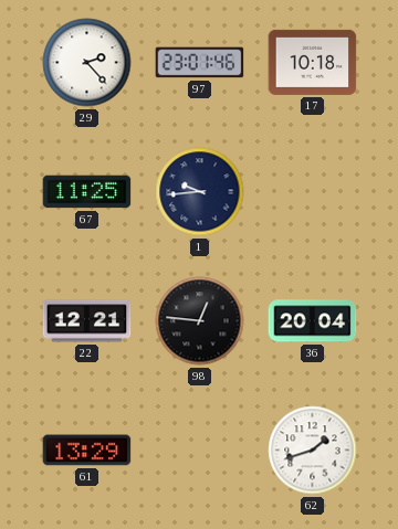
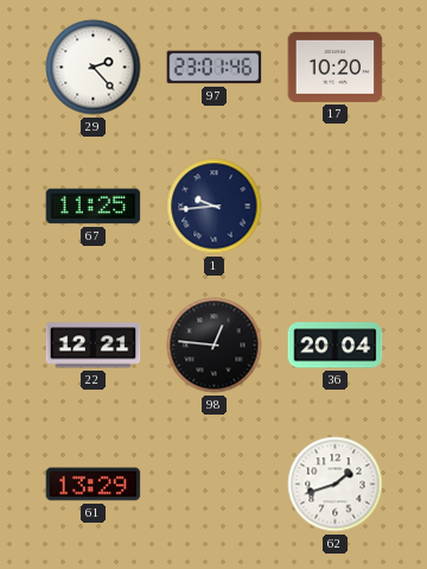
17: 10:18 -> 10:20
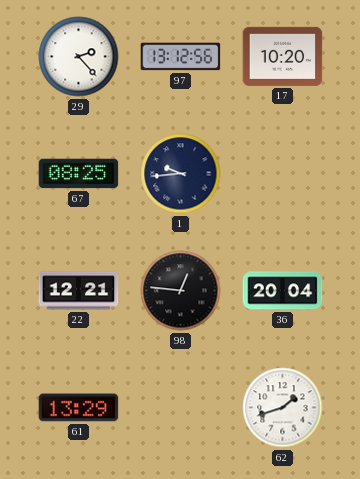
97: 23:01 -> 13:12
67: 11:25 -> 08:25
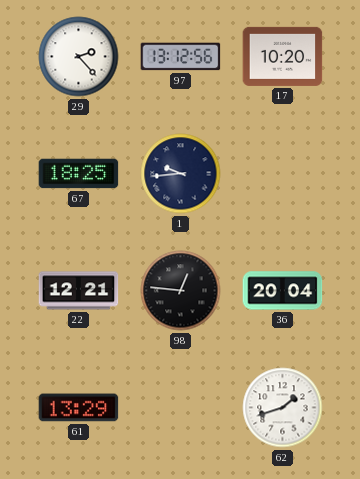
67: 08:25 -> 18:25
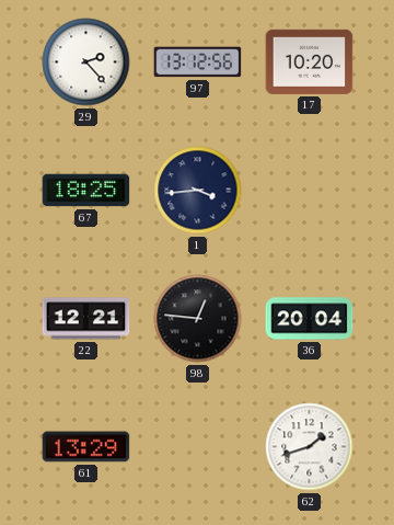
1: 9:44 -> 3:44
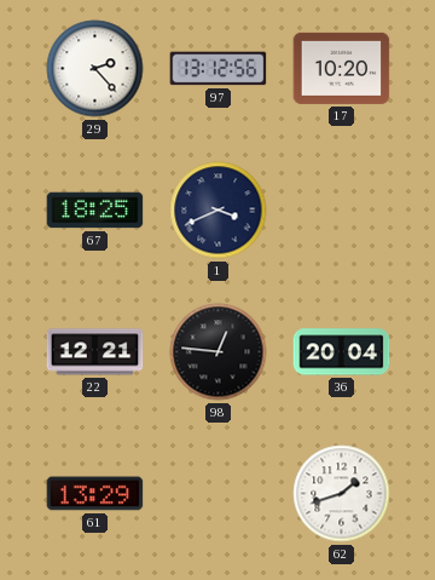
1: 3:44 -> 3:41
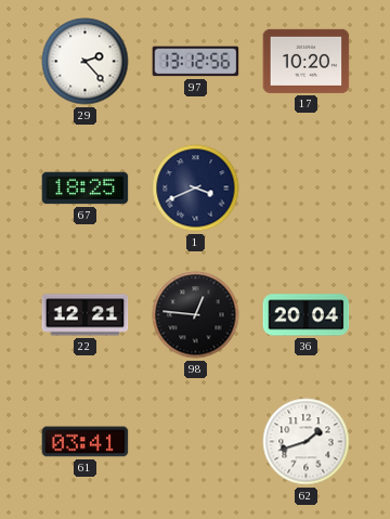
61: 13:29 -> 03:41
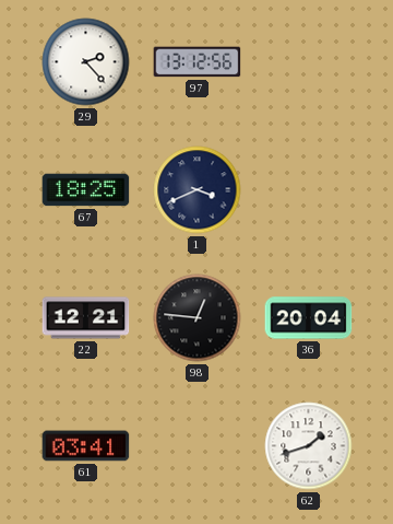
17: 10:20 -> none
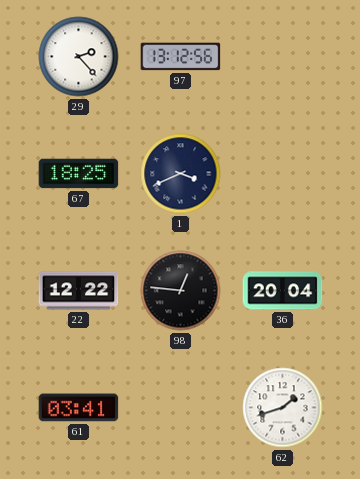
22: 12:21 -> 12:22
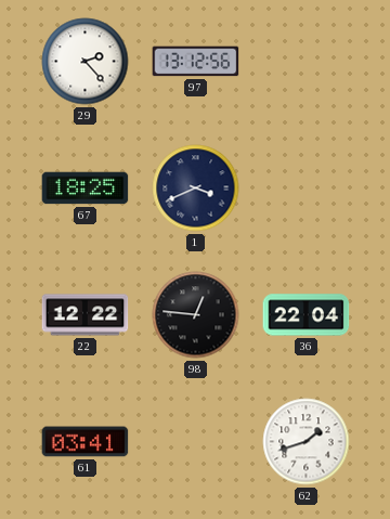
36: 20:04 -> 22:04
